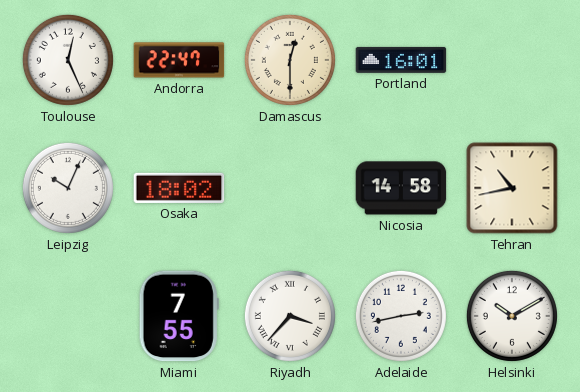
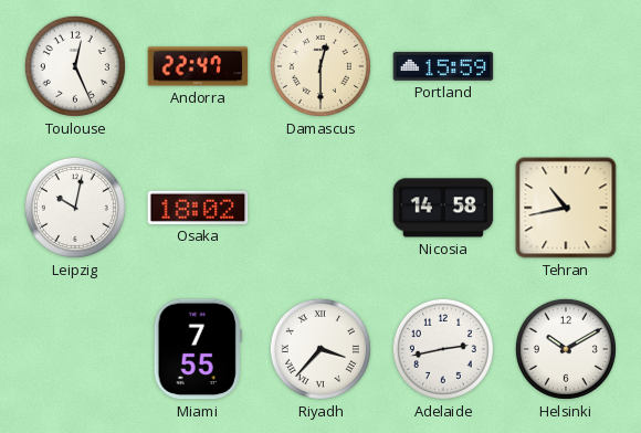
Portland: 16:01 -> 15:59
Leipzig: 10:04 -> 10:02
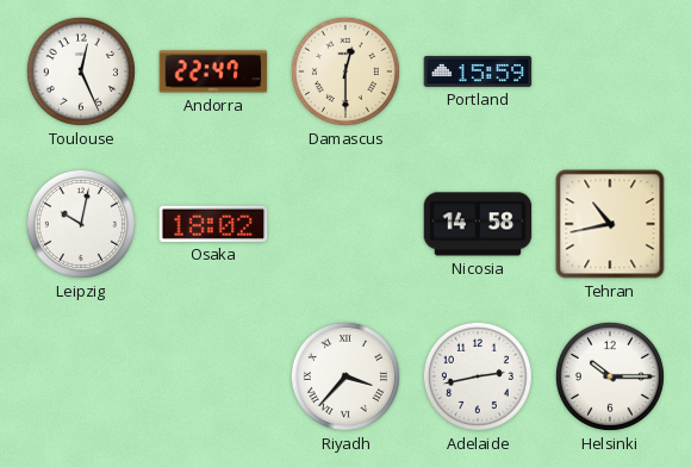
Miami: 7:55 -> none
Helsinki: 10:10 -> 10:15
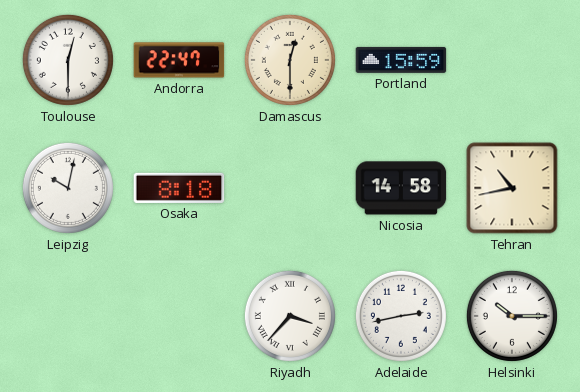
Toulouse: 12:26 -> 12:30
Osaka: 18:02 -> 8:18
